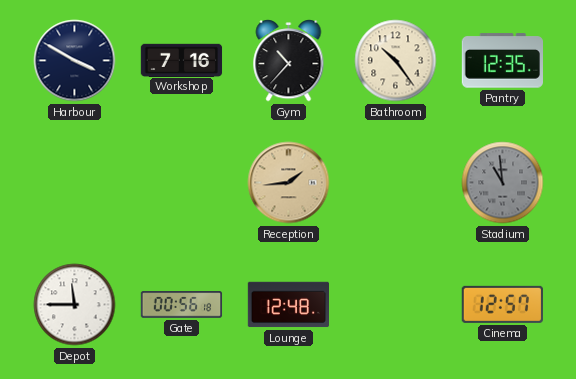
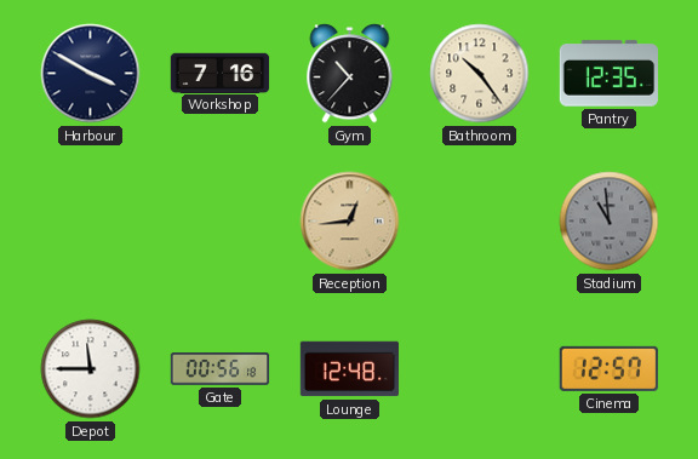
Reception: 1:44 -> 12:44
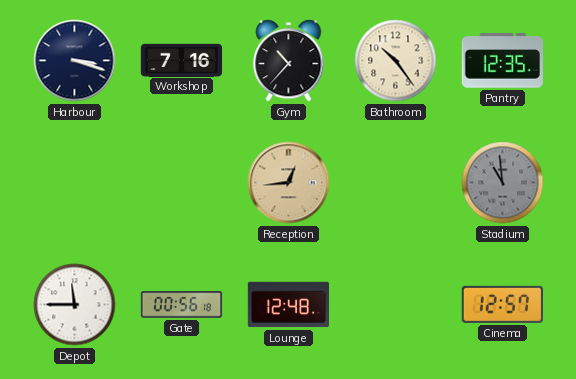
Harbour: 3:50 -> 3:18
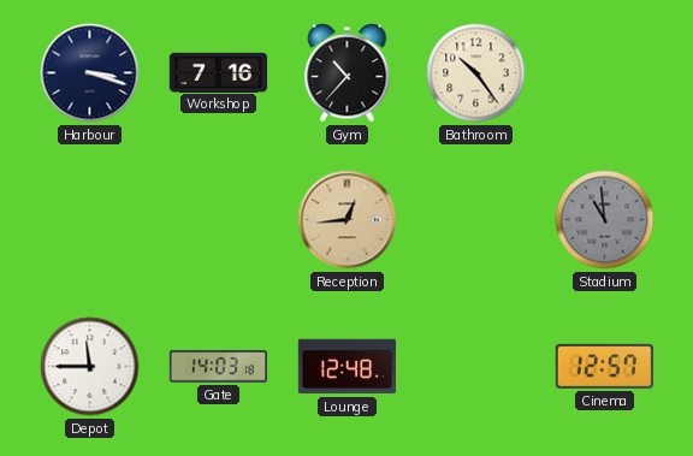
Pantry: 12:35 -> none
Gate: 00:56 -> 14:03
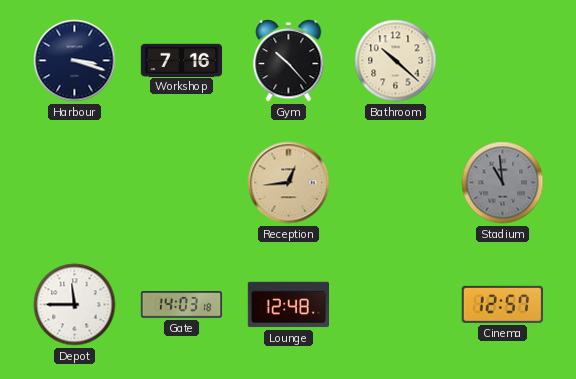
Gym: 10:37 -> 10:23
Bathroom: 10:24 -> 10:22
